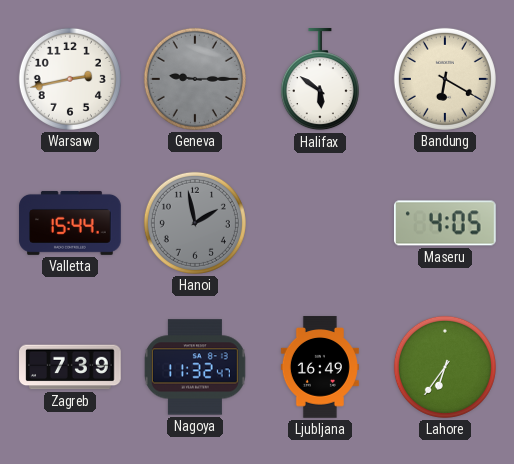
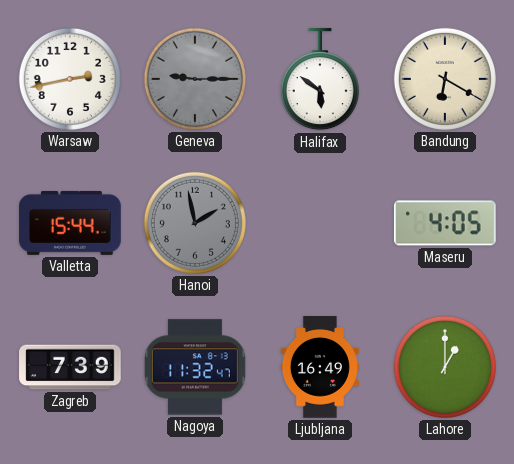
Lahore: 6:36 -> 1:00
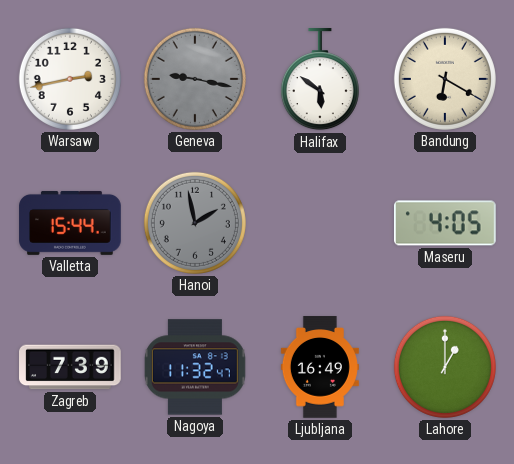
Geneva: 9:15 -> 9:17
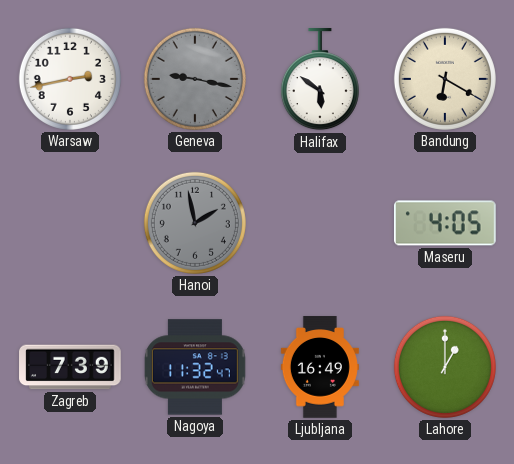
Valletta: 15:44 -> none
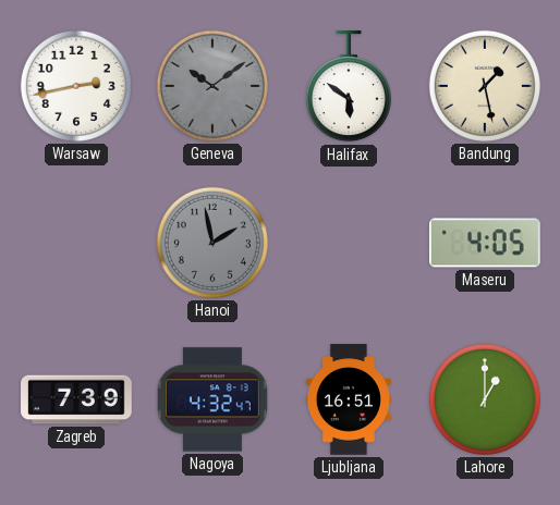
Geneva: 9:17 -> 10:09
Bandung: 6:20 -> 1:28
Nagoya: 11:32 -> 4:32
Ljubljana: 16:49 -> 16:51
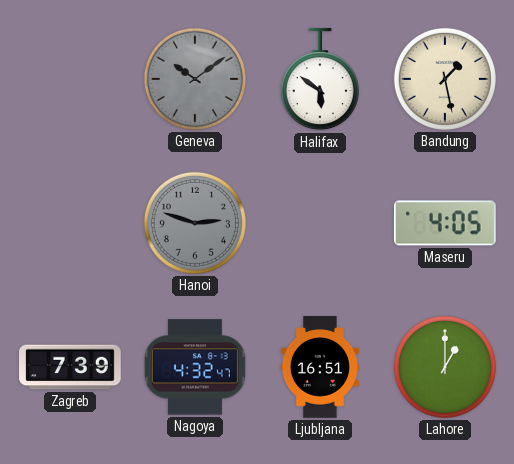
Warsaw: 2:43 -> none
Hanoi: 1:58 -> 2:48
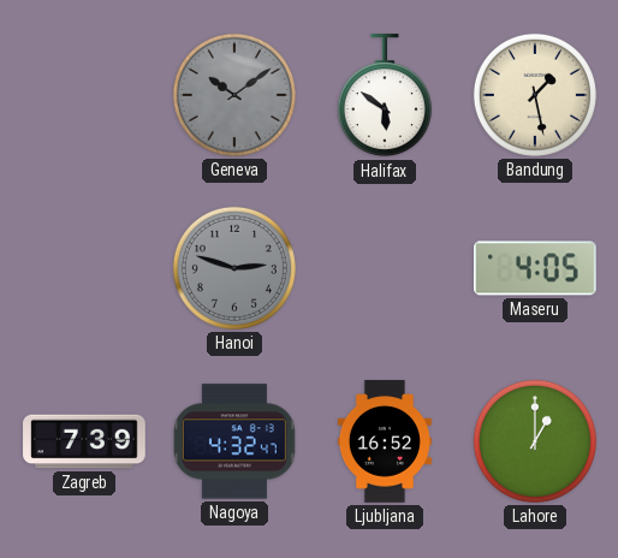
Ljubljana: 16:51 -> 16:52
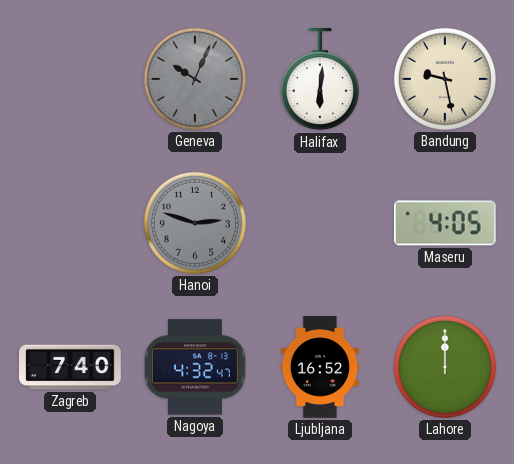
Geneva: 10:09 -> 10:04
Halifax: 5:51 -> 6:01
Bandung: 1:28 -> 9:28
Zagreb: 7:39 -> 7:40
Lahore: 1:00 -> 12:00
